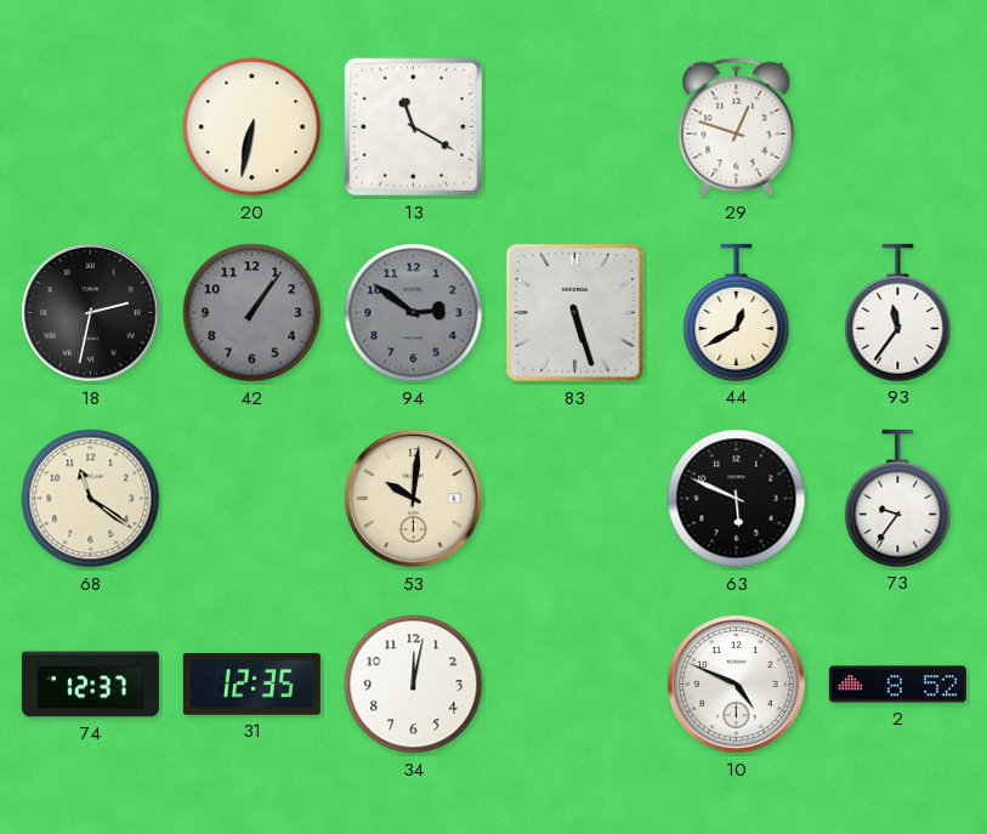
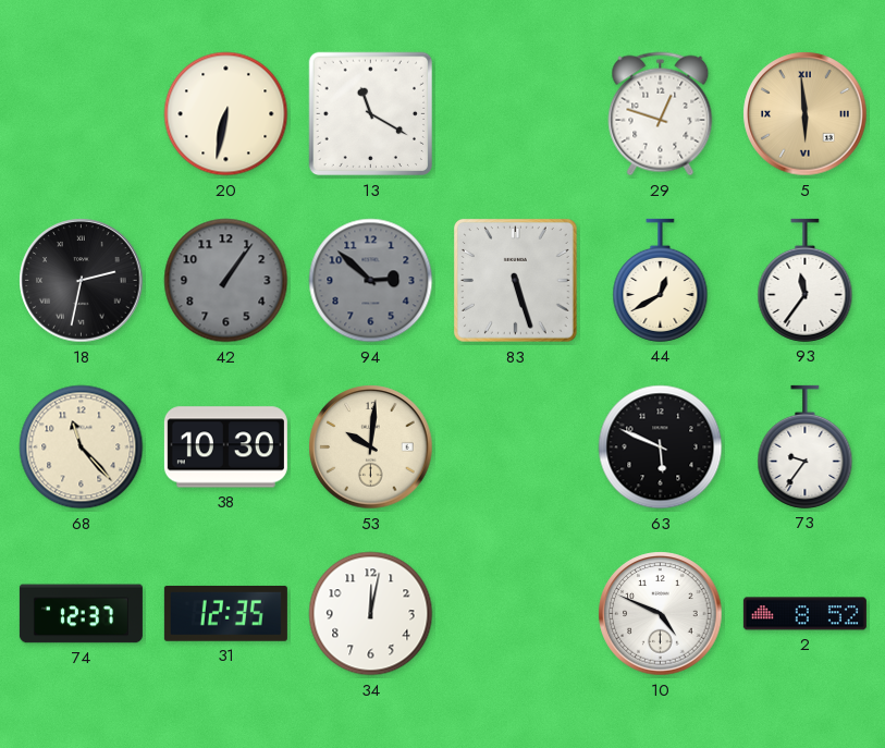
5: none -> 5:59
94: 2:51 -> 2:52
68: 11:21 -> 11:23
38: none -> 10:30
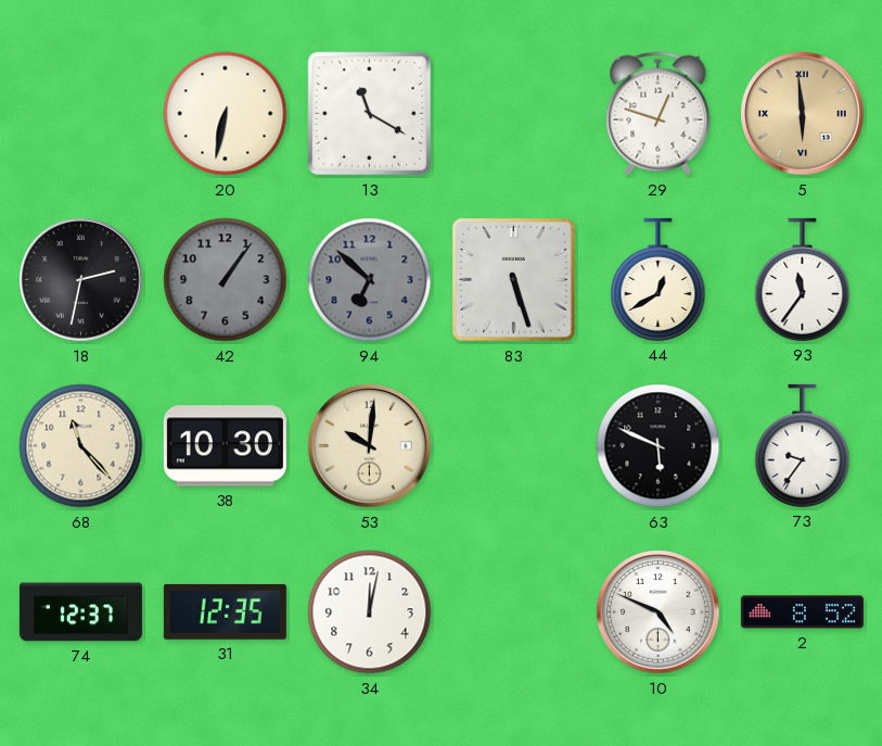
94: 2:52 -> 6:52
